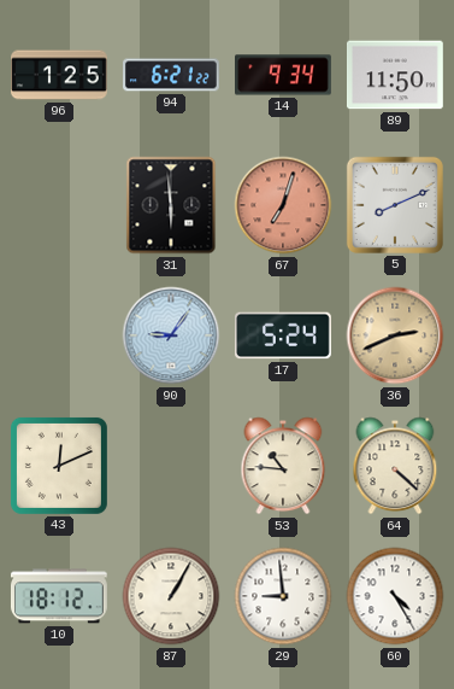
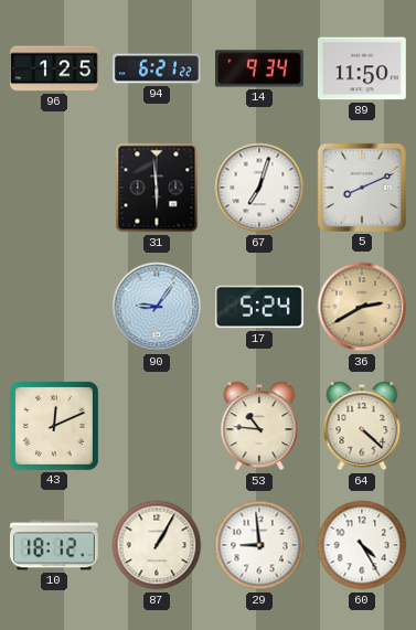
67 dial: salmon -> white
36: 2:41 -> 2:40
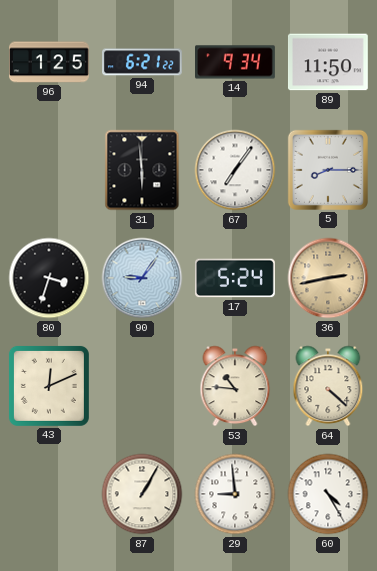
67: 7:03 -> 7:06
5: 8:11 -> 8:15
80: none -> 3:33
36: 2:40 -> 2:43
10: 18:12 -> none
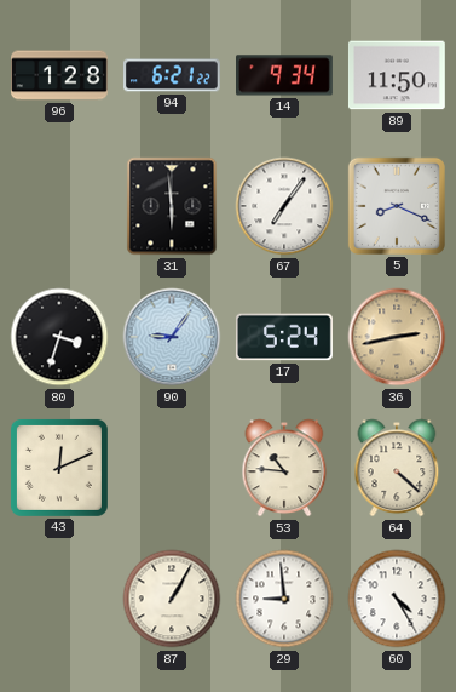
96: 1:25 -> 1:28
5: 8:15 -> 8:19
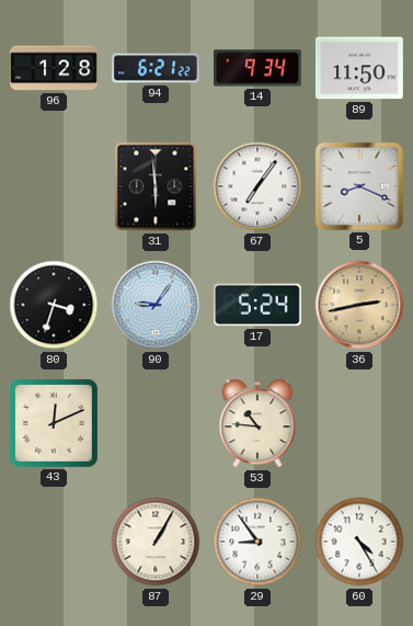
64: 4:22 -> none
29: 8:59 -> 8:54
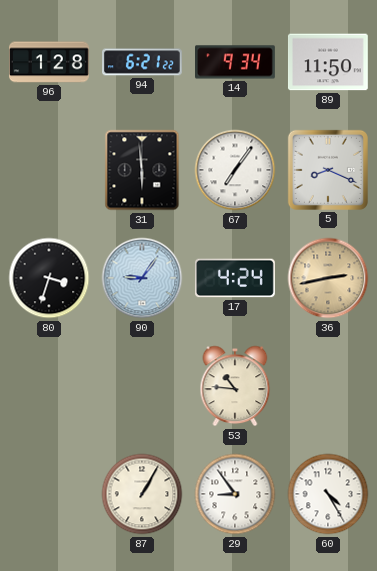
17: 5:24 -> 4:24
43: 12:11 -> none
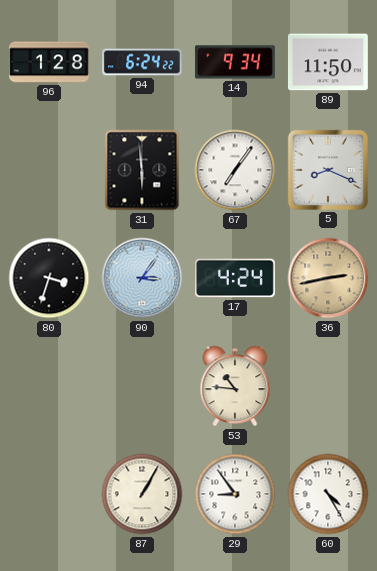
94: 6:21 -> 6:24
90: 9:06 -> 3:06
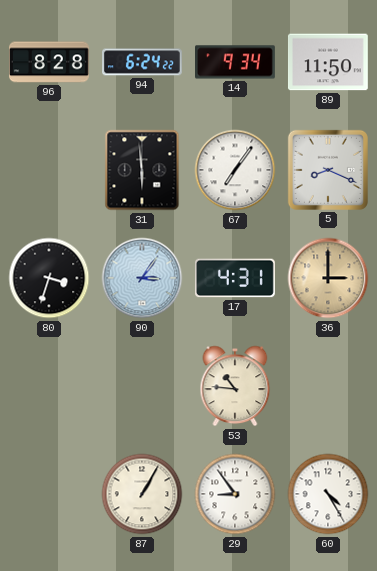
96: 1:28 -> 8:28
17: 4:24 -> 4:31
36: 2:43 -> 3:00
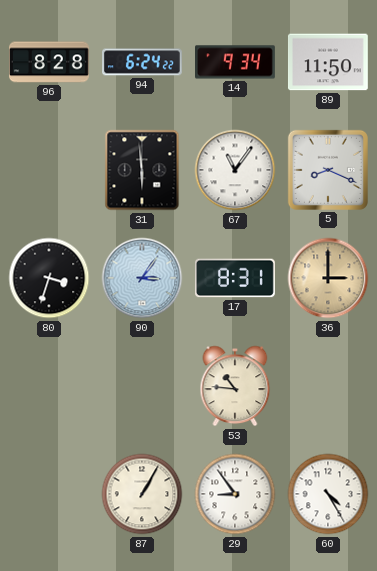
67: 7:06 -> 11:06
17: 4:31 -> 8:31
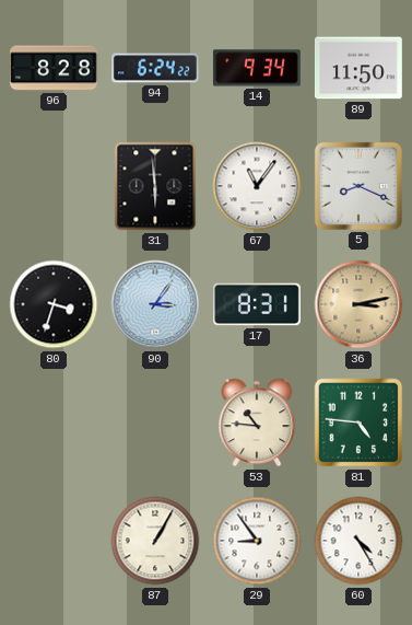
36: 3:00 -> 3:13
81: none -> 4:46
